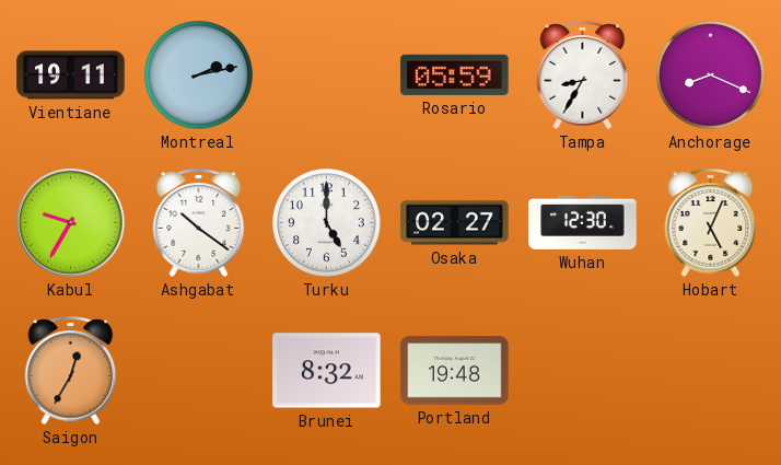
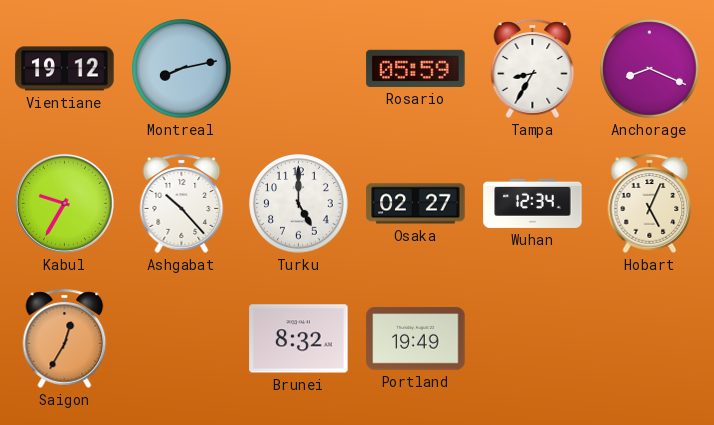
Vientiane: 19:11 -> 19:12
Montreal: 2:13 -> 8:13
Ashgabat: 10:21 -> 10:23
Wuhan: 12:30 -> 12:34
Portland: 19:48 -> 19:49
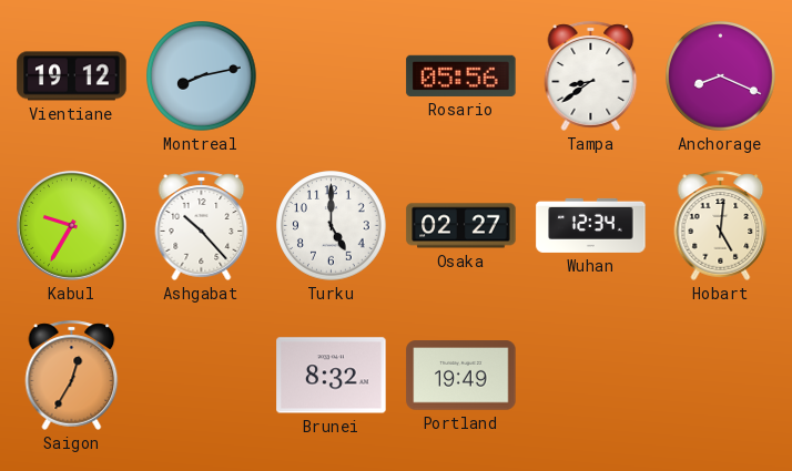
Rosario: 05:59 -> 05:56
Tampa: 8:35 -> 8:39
Hobart: 5:04 -> 5:01
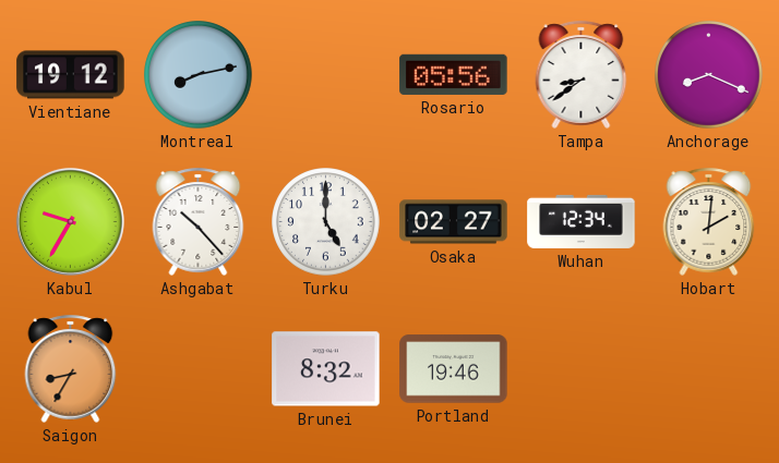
Hobart: 5:01 -> 2:01
Saigon: 12:35 -> 8:35
Portland: 19:49 -> 19:46
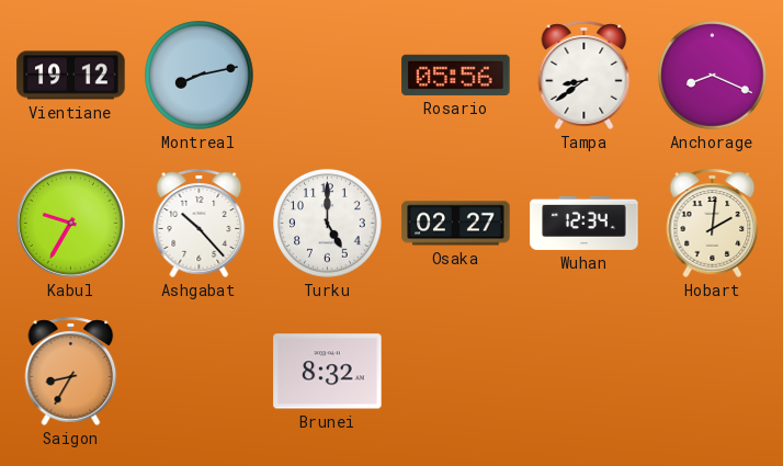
Portland: 19:46 -> none
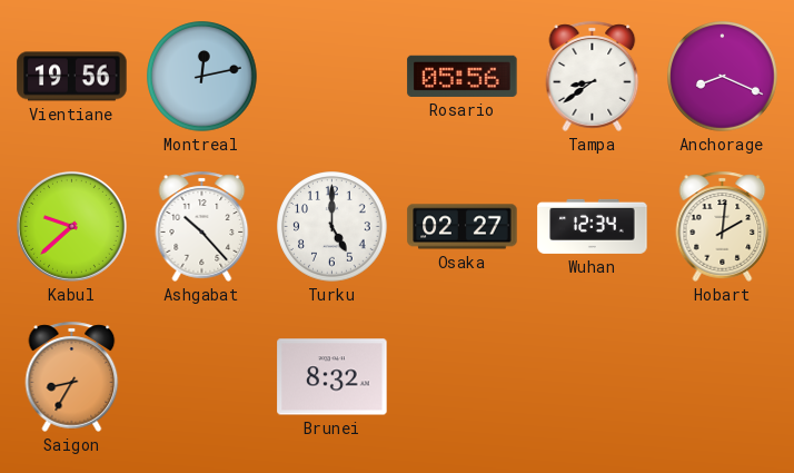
Vientiane: 19:12 -> 19:56
Montreal: 8:13 -> 12:13
Kabul: 9:35 -> 9:38
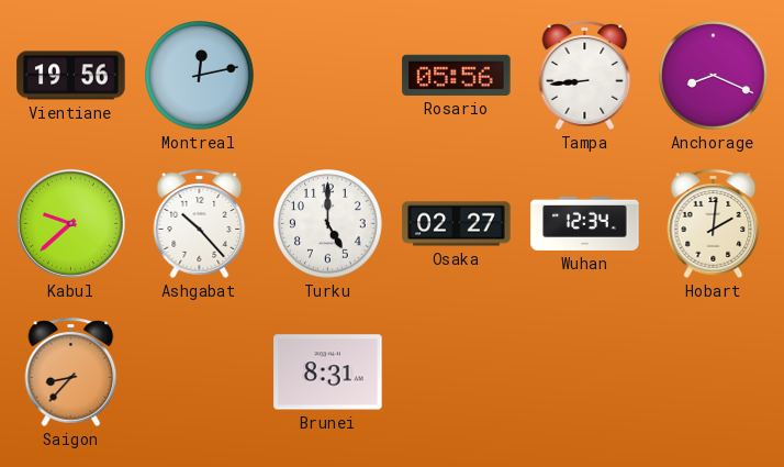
Tampa: 8:39 -> 8:44
Saigon: 8:35 -> 8:37
Brunei: 8:32 -> 8:31
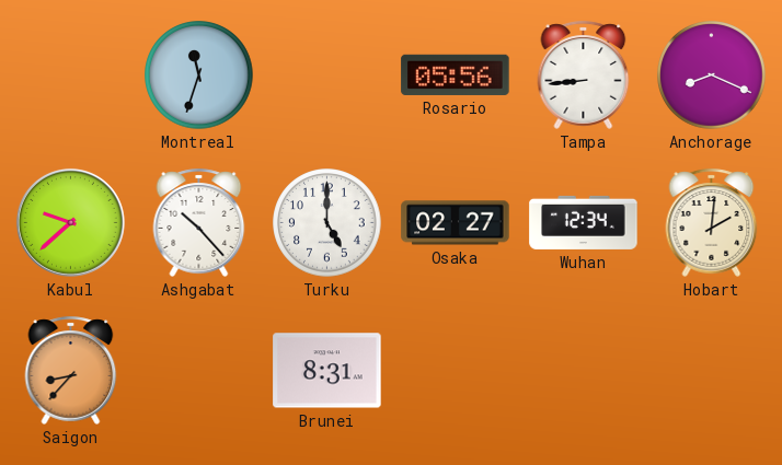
Vientiane: 19:56 -> none
Montreal: 12:13 -> 11:33
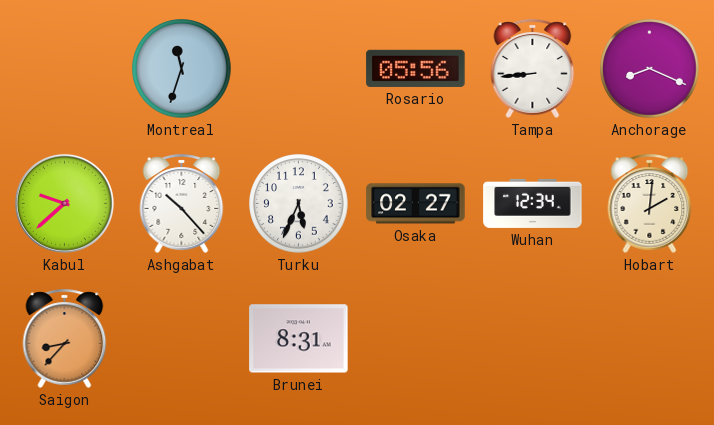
Turku: 5:00 -> 5:34
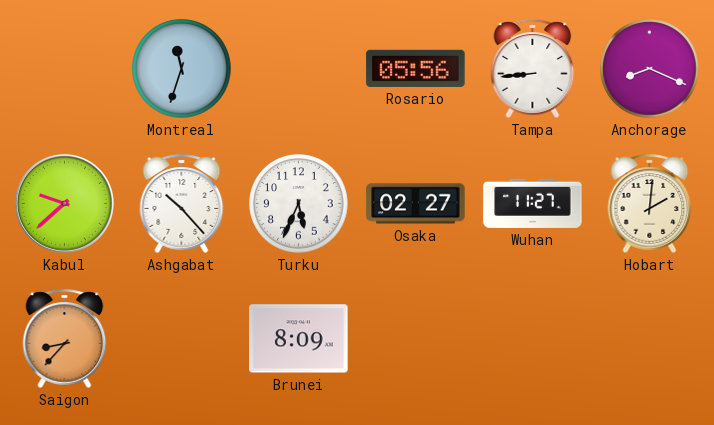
Wuhan: 12:34 -> 11:27
Brunei: 8:31 -> 8:09
